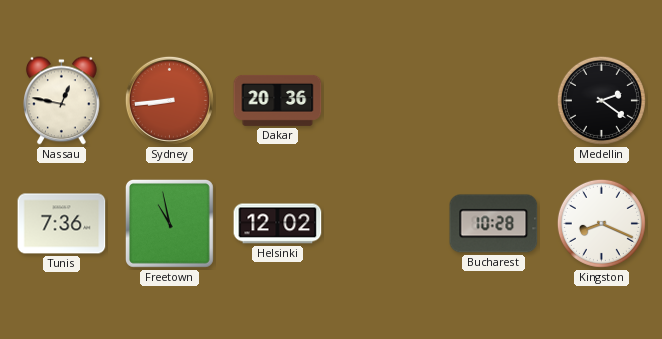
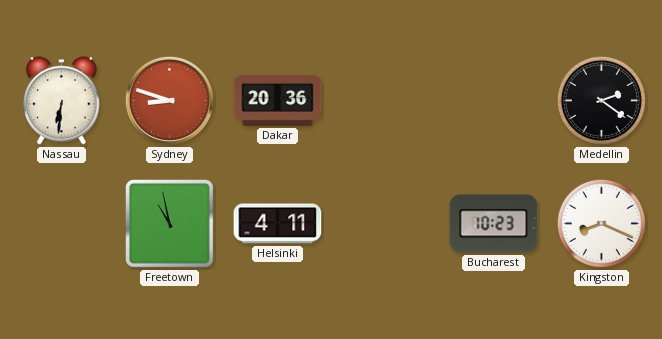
Nassau: 12:47 -> 6:31
Sydney: 8:44 -> 8:48
Tunis: 7:36 -> none
Helsinki: 12:02 -> 4:11
Bucharest: 10:28 -> 10:23
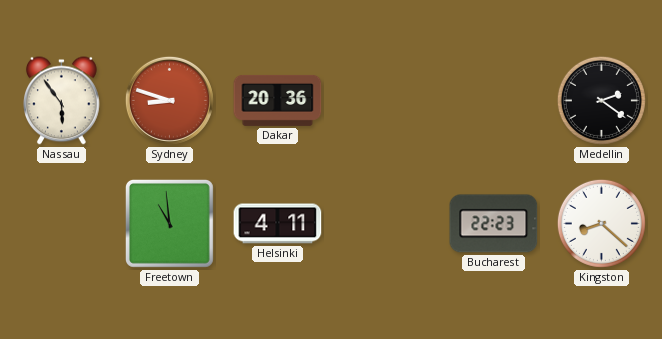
Nassau: 6:31 -> 5:54
Freetown: 10:58 -> 10:59
Bucharest: 10:23 -> 22:23
Kingston: 8:19 -> 8:22
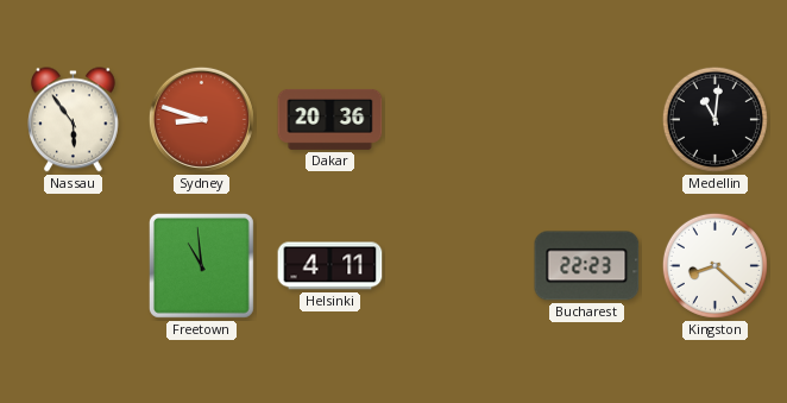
Medellin: 2:21 -> 11:01
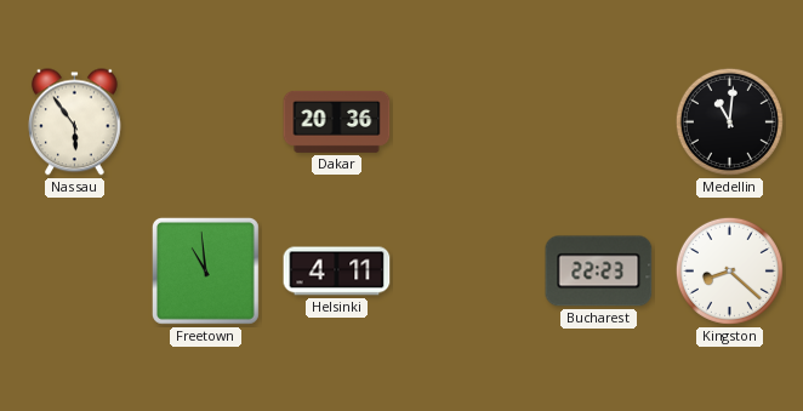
Sydney: 8:48 -> none
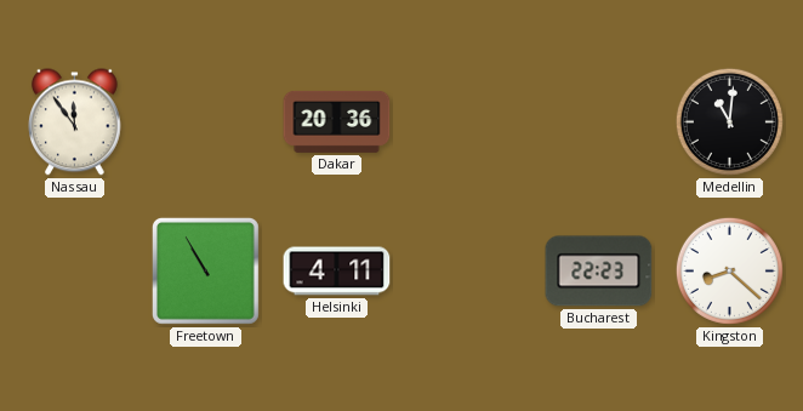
Nassau: 5:54 -> 11:54
Freetown: 10:59 -> 10:55
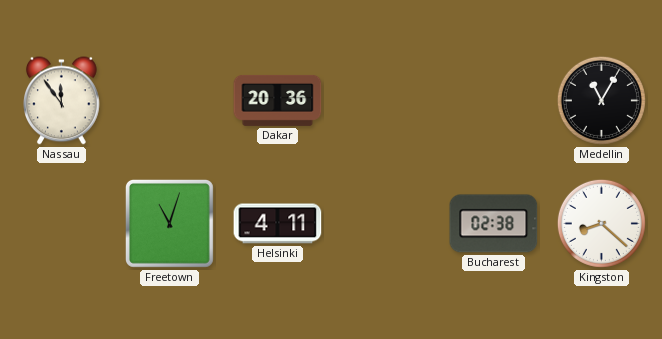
Medellin: 11:01 -> 11:05
Freetown: 10:55 -> 11:03
Bucharest: 22:23 -> 02:38
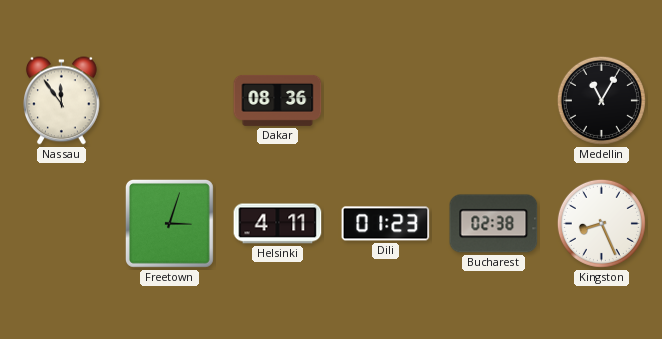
Dakar: 20:36 -> 08:36
Freetown: 11:03 -> 3:03
Dili: none -> 01:23
Kingston: 8:22 -> 8:26
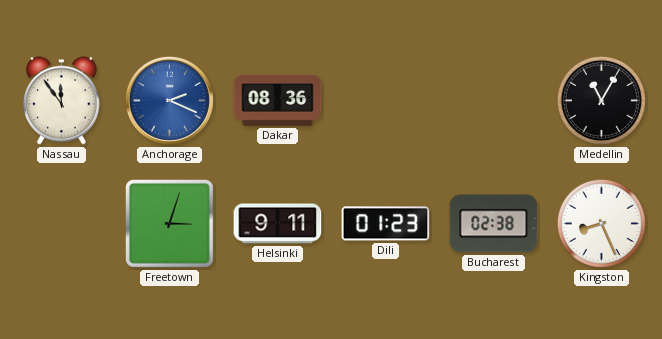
Anchorage: none -> 2:19
Helsinki: 4:11 -> 9:11
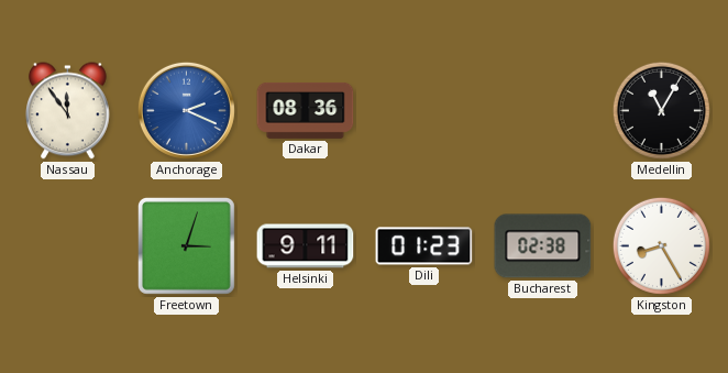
Kingston: 8:26 -> 8:25
